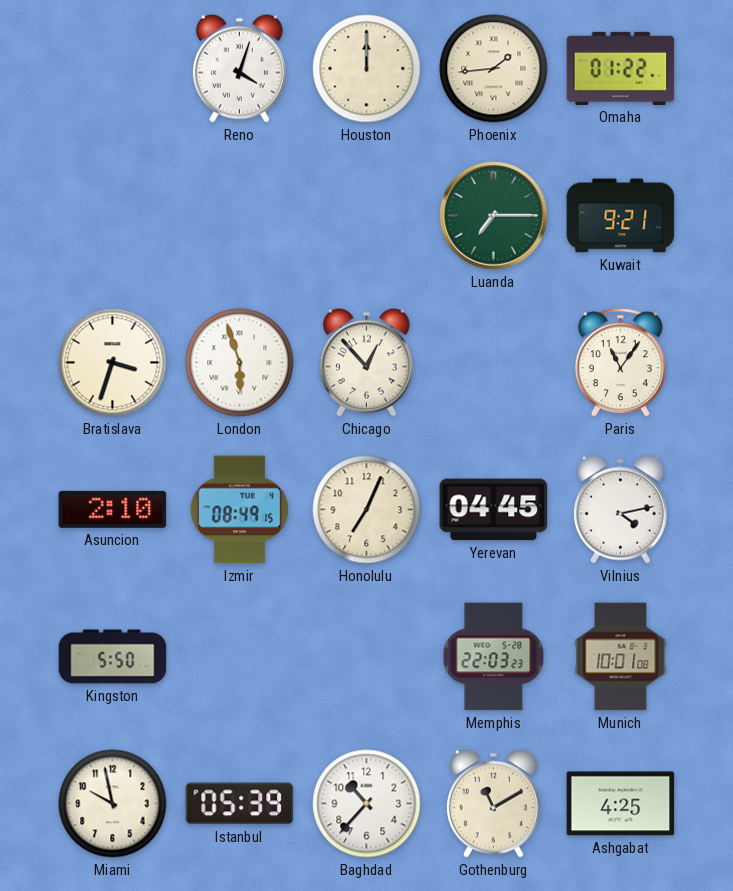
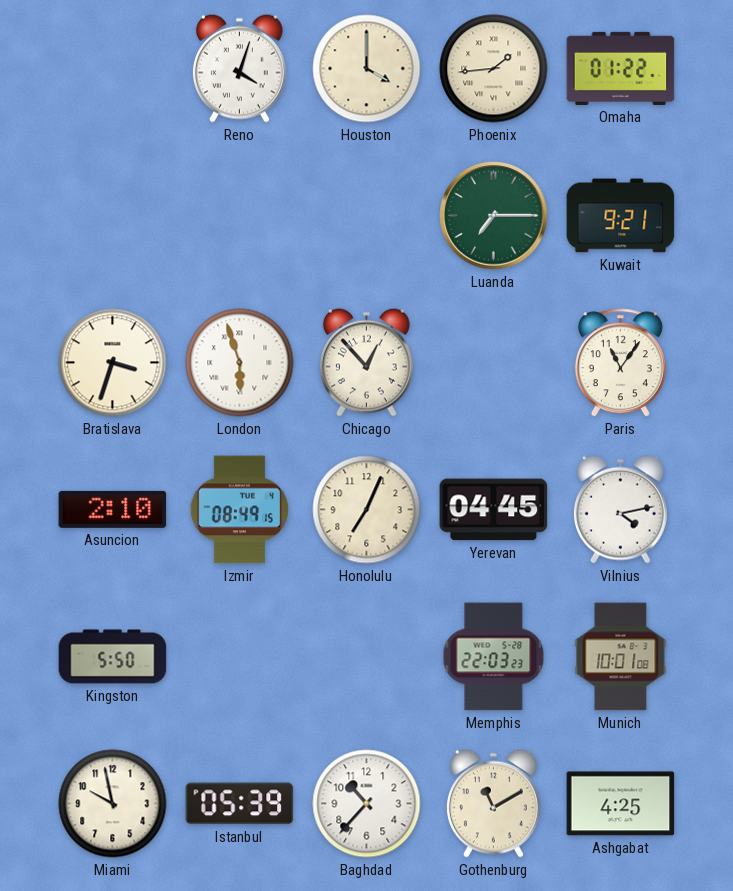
Houston: 12:00 -> 4:00
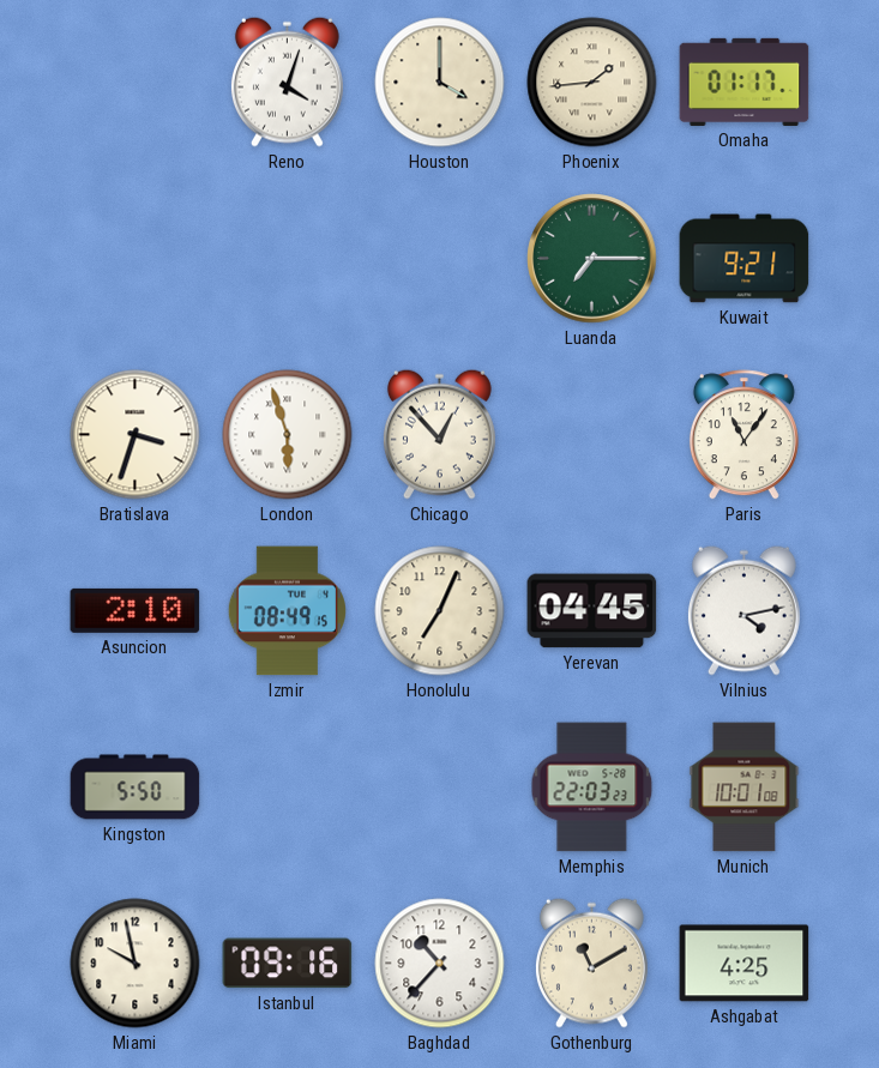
Omaha: 01:22 -> 01:17
Istanbul: 05:39 -> 09:16
